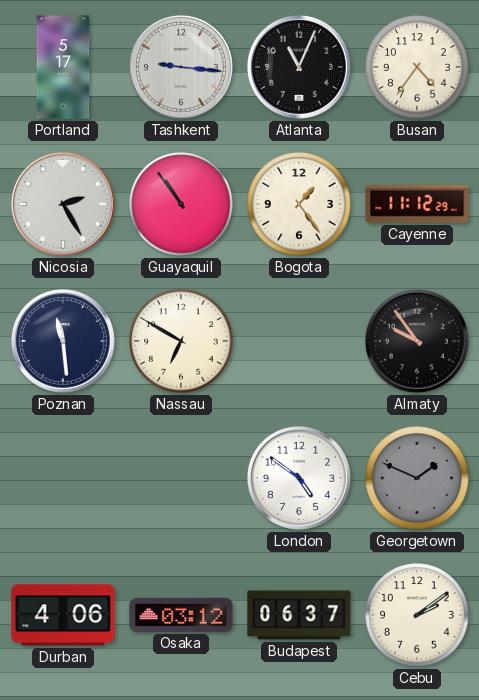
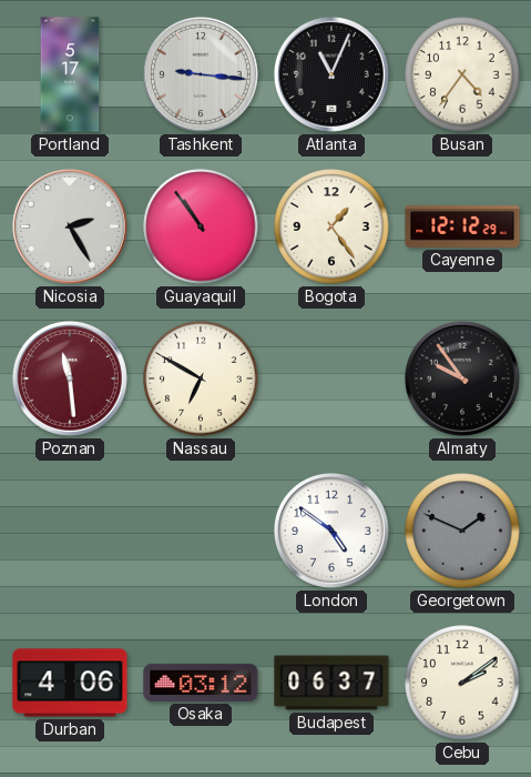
Cayenne: 11:12 -> 12:12
Poznan dial: navy -> burgundy
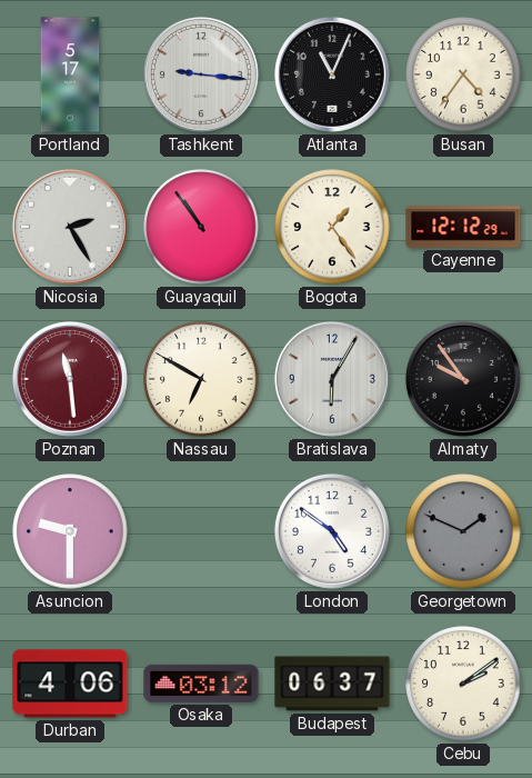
Bratislava: none -> 6:05
Asuncion: none -> 9:30
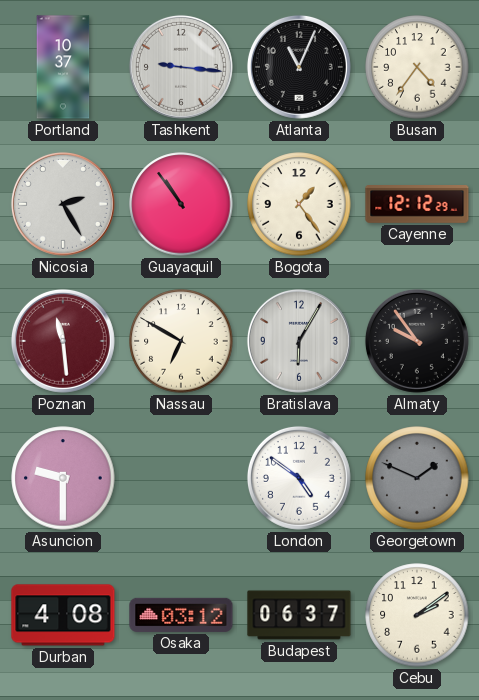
Portland: 5:17 -> 10:37
Durban: 4:06 -> 4:08
